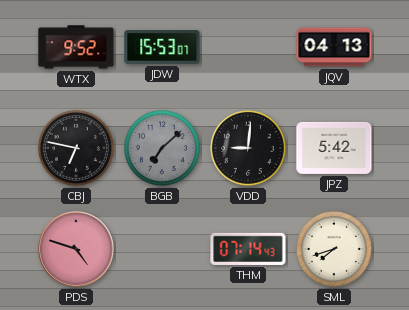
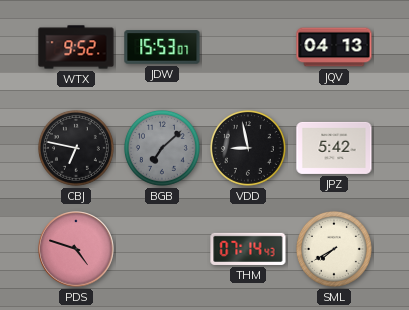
VDD: 9:01 -> 8:58
SML: 7:42 -> 7:40
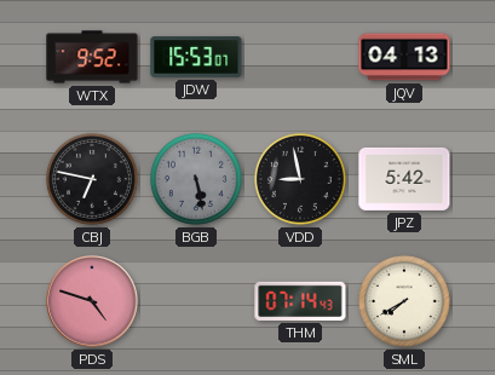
BGB: 7:08 -> 5:28
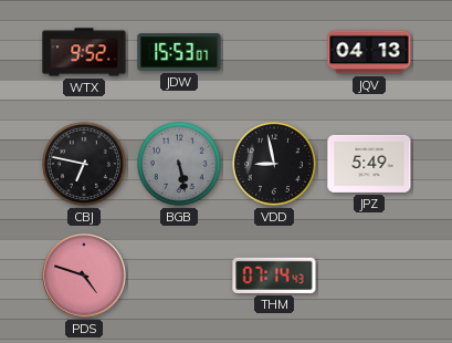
JPZ: 5:42 -> 5:49
SML: 7:40 -> none
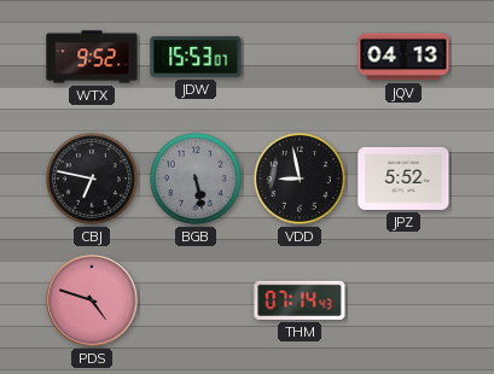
JPZ: 5:49 -> 5:52
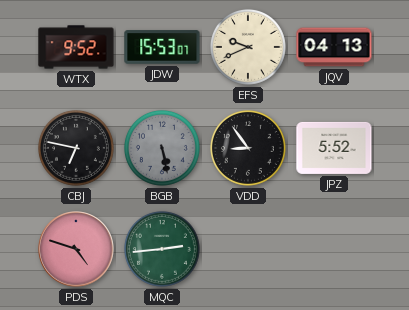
EFS: none -> 9:41
VDD: 8:58 -> 8:54
MQC: none -> 2:44
THM: 07:14 -> none
